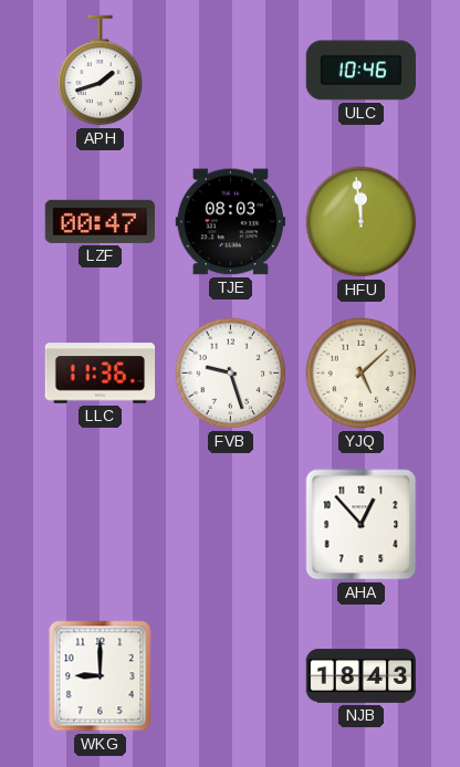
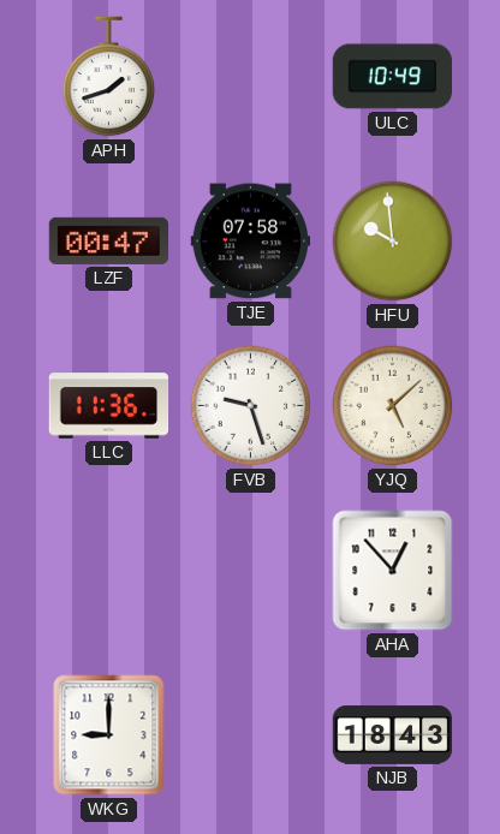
ULC: 10:46 -> 10:49
TJE: 08:03 -> 07:58
HFU: 11:59 -> 9:59
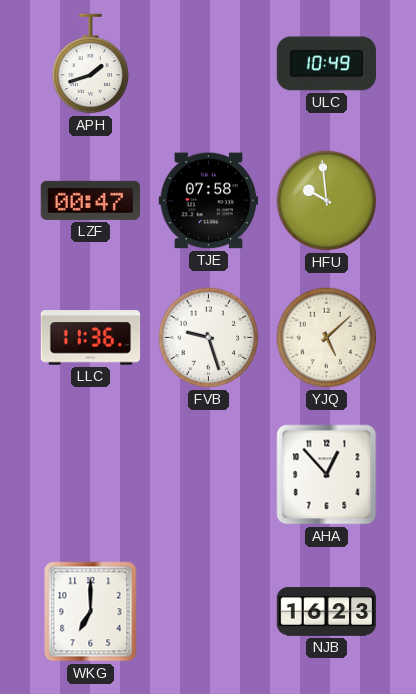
WKG: 9:00 -> 7:00
NJB: 18:43 -> 16:23
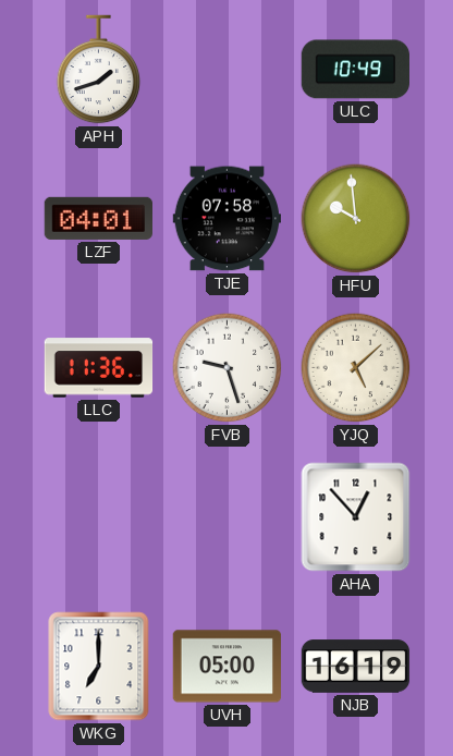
LZF: 00:47 -> 04:01
UVH: none -> 05:00
NJB: 16:23 -> 16:19
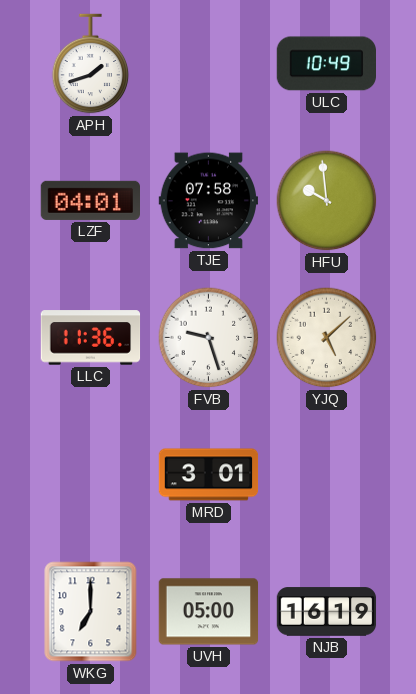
MRD: none -> 3:01
AHA: 12:53 -> none
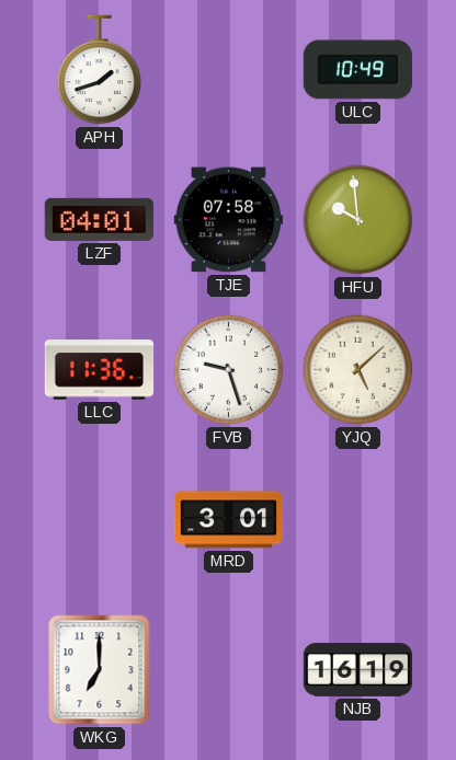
UVH: 05:00 -> none
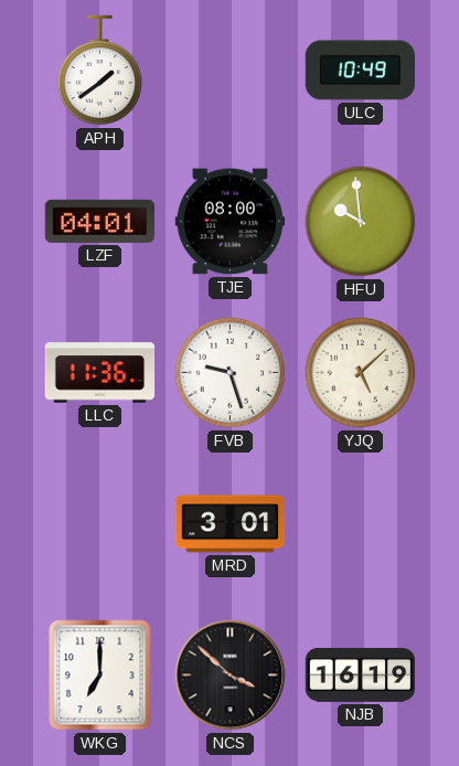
APH: 1:42 -> 1:39
TJE: 07:58 -> 08:00
NCS: none -> 3:52
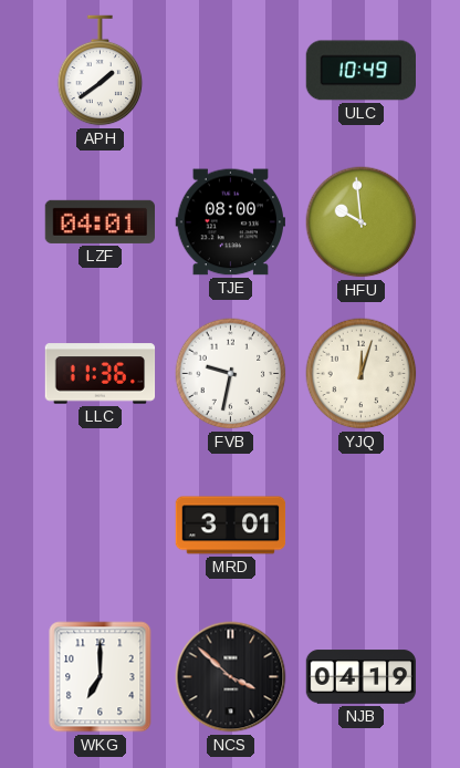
FVB: 9:27 -> 9:32
YJQ: 5:08 -> 12:03
NJB: 16:19 -> 04:19
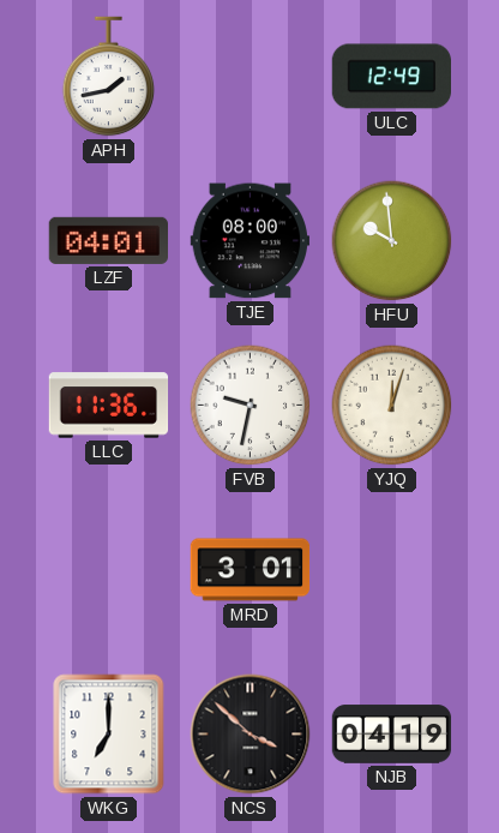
APH: 1:39 -> 1:43
ULC: 10:49 -> 12:49
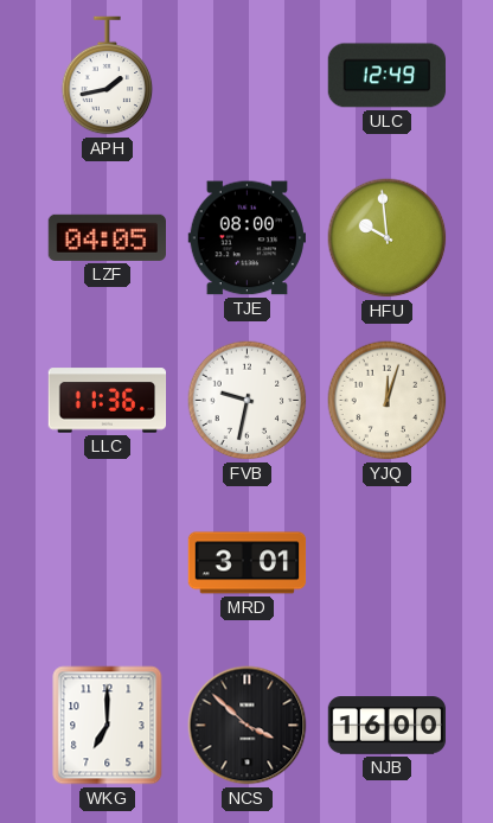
LZF: 04:01 -> 04:05
NJB: 04:19 -> 16:00
